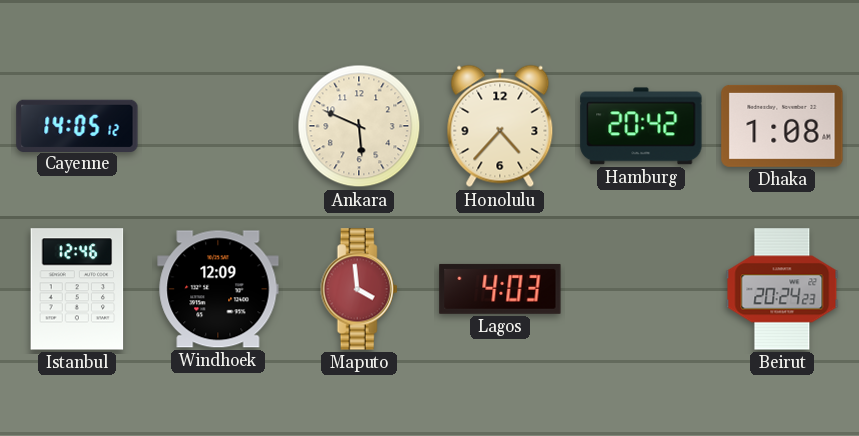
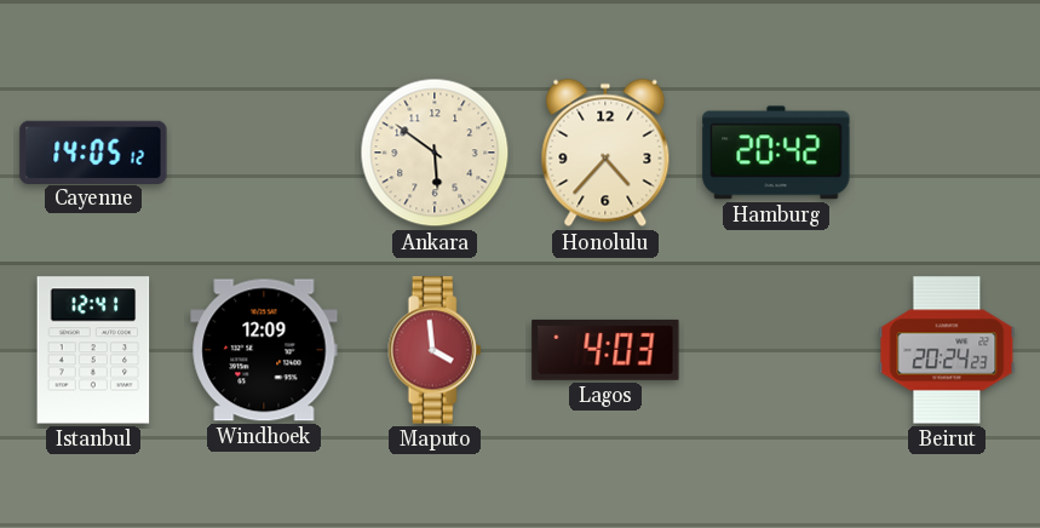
Ankara: 5:49 -> 5:51
Dhaka: 1:08 -> none
Istanbul: 12:46 -> 12:41
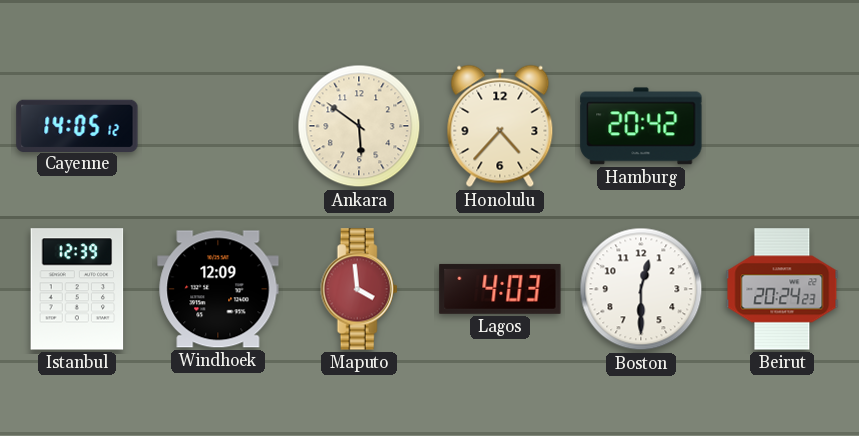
Istanbul: 12:41 -> 12:39
Boston: none -> 12:30
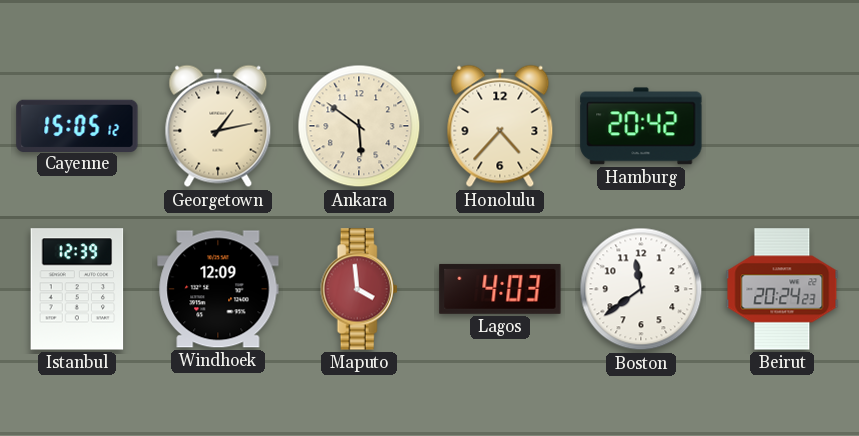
Cayenne: 14:05 -> 15:05
Georgetown: none -> 1:13
Boston: 12:30 -> 11:39
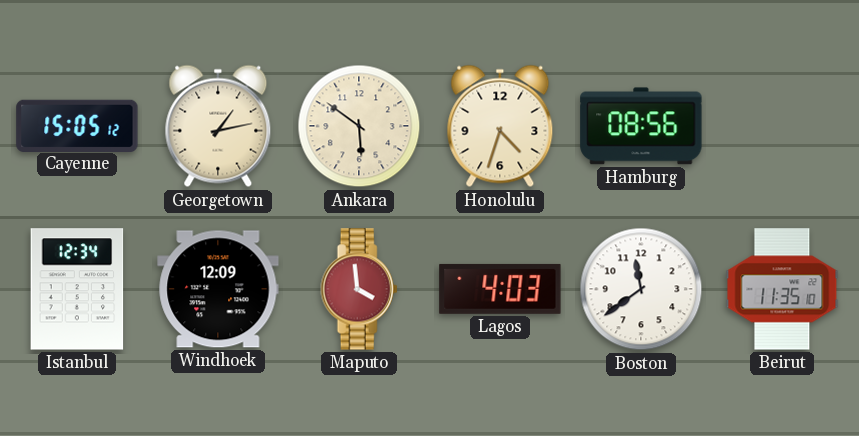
Honolulu: 4:37 -> 4:33
Hamburg: 20:42 -> 08:56
Istanbul: 12:39 -> 12:34
Beirut: 20:24 -> 11:35
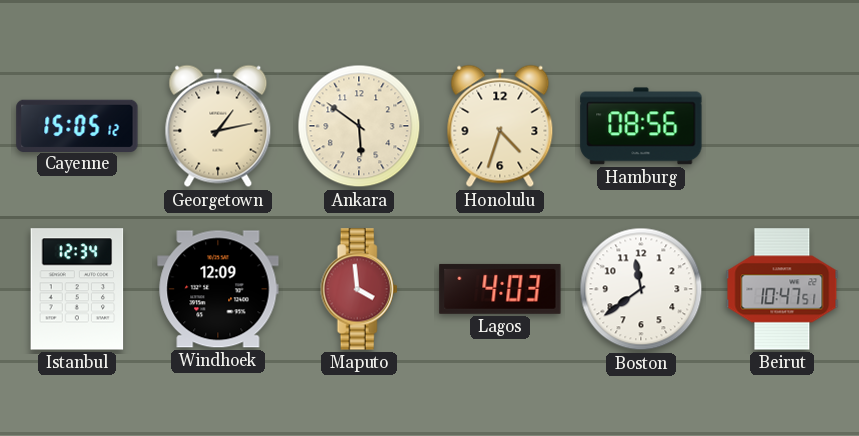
Beirut: 11:35 -> 10:47
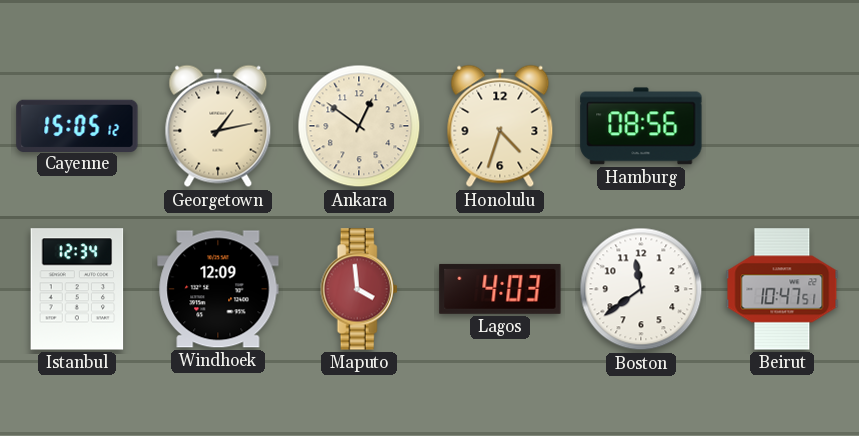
Ankara: 5:51 -> 12:51
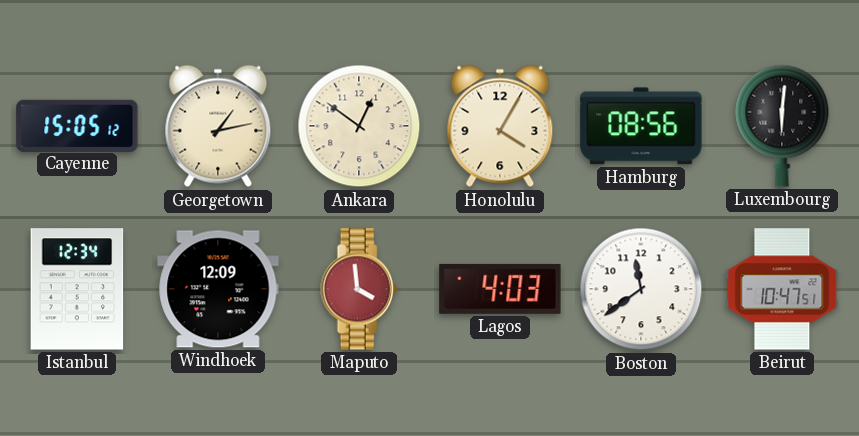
Honolulu: 4:33 -> 4:05
Luxembourg: none -> 6:01
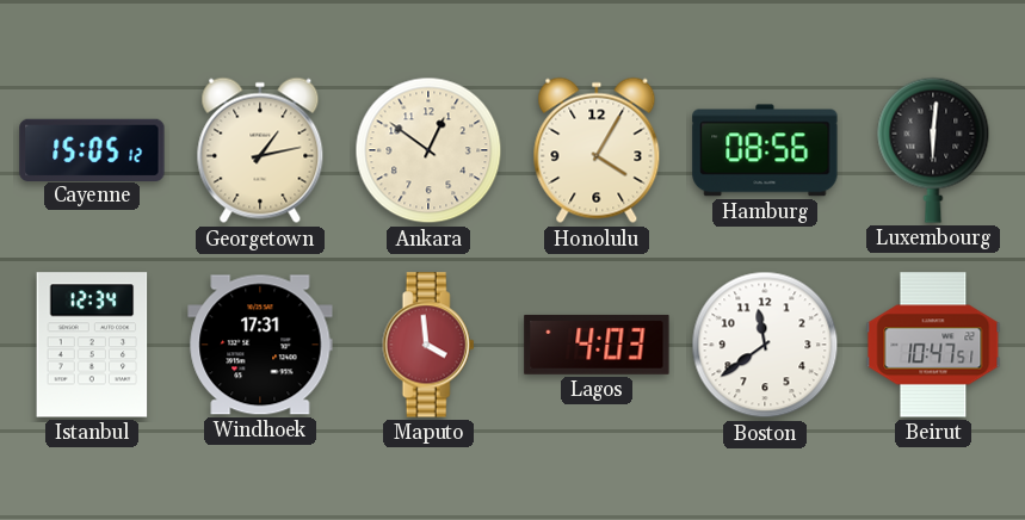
Windhoek: 12:09 -> 17:31
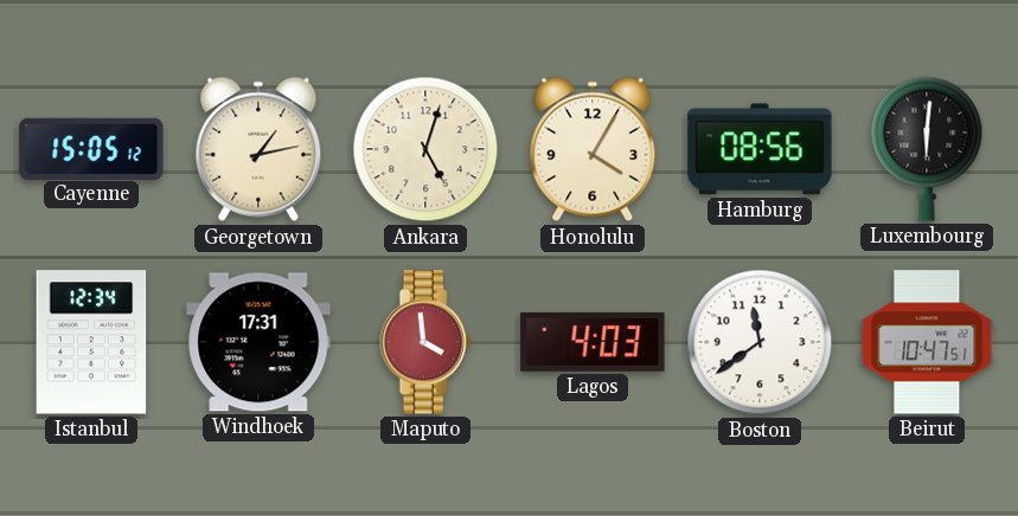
Ankara: 12:51 -> 5:03
